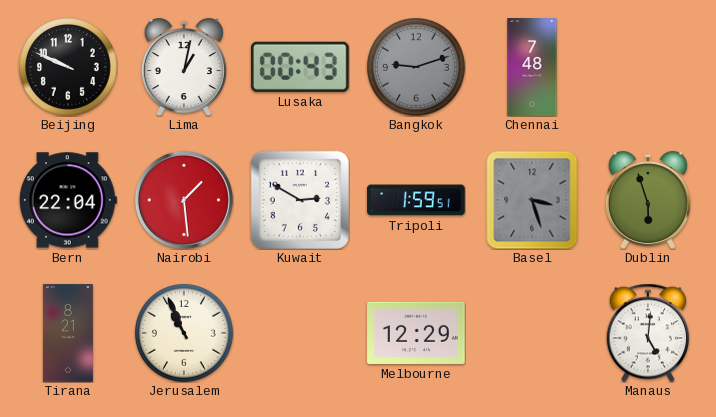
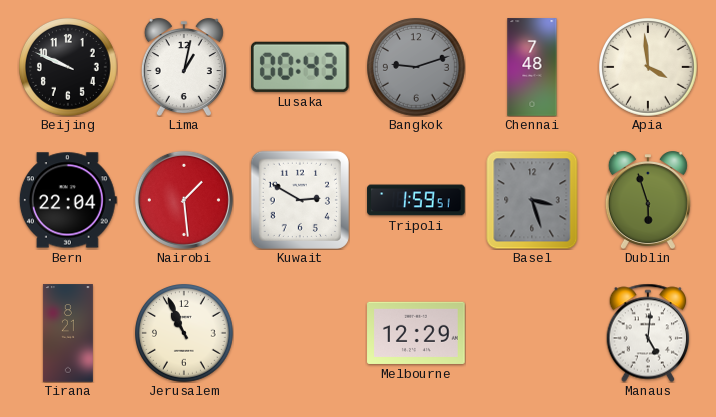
Apia: none -> 3:59
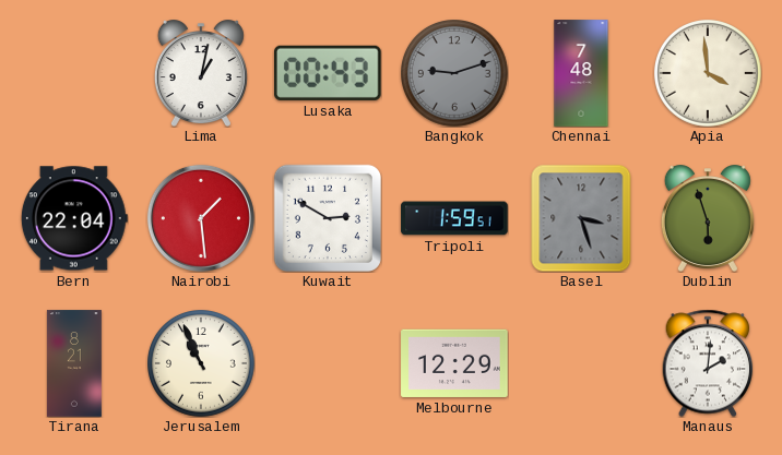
Beijing: 9:49 -> none
Manaus: 5:01 -> 2:01
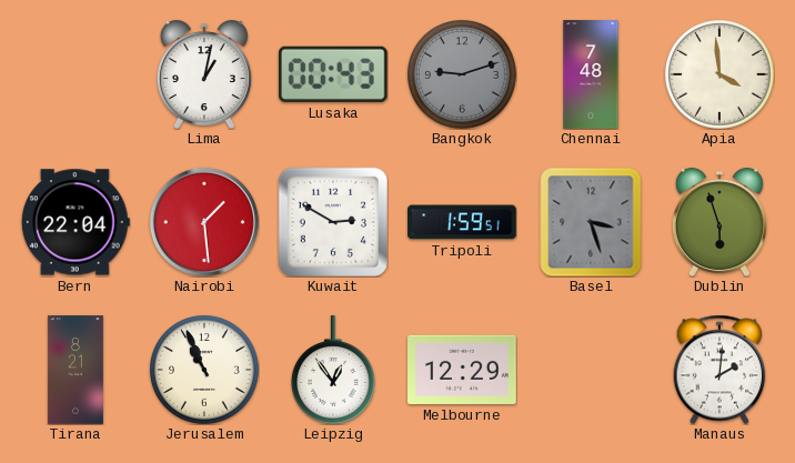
Leipzig: none -> 12:54
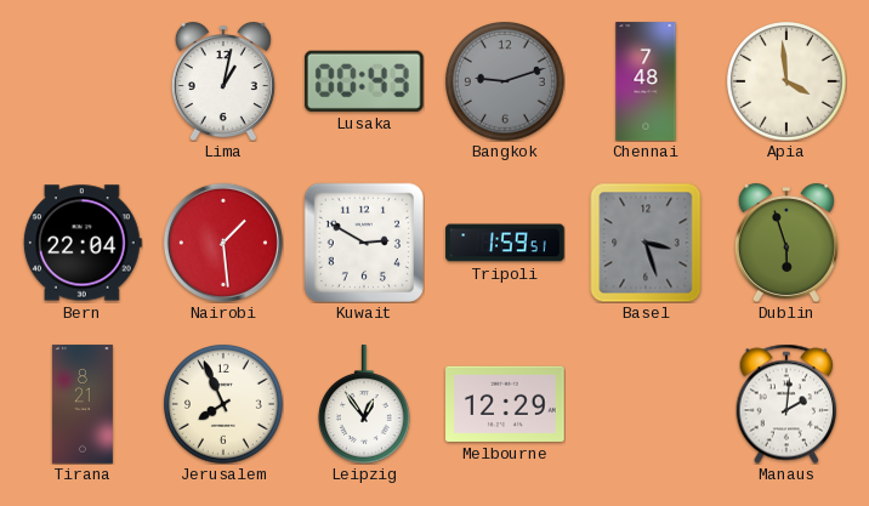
Jerusalem: 10:56 -> 7:56
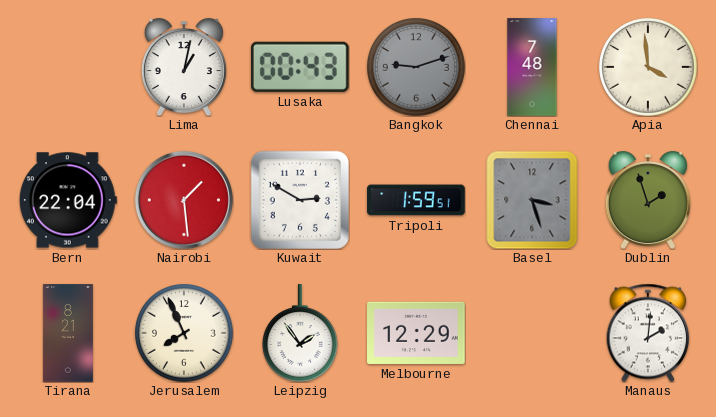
Dublin: 5:57 -> 1:57
Leipzig: 12:54 -> 1:54
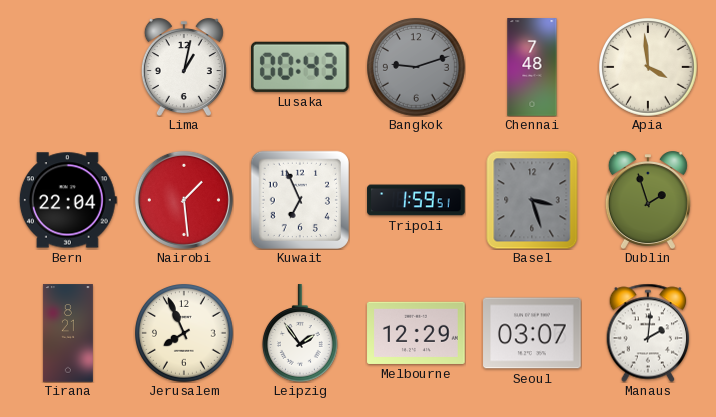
Kuwait: 2:50 -> 6:56
Seoul: none -> 03:07
